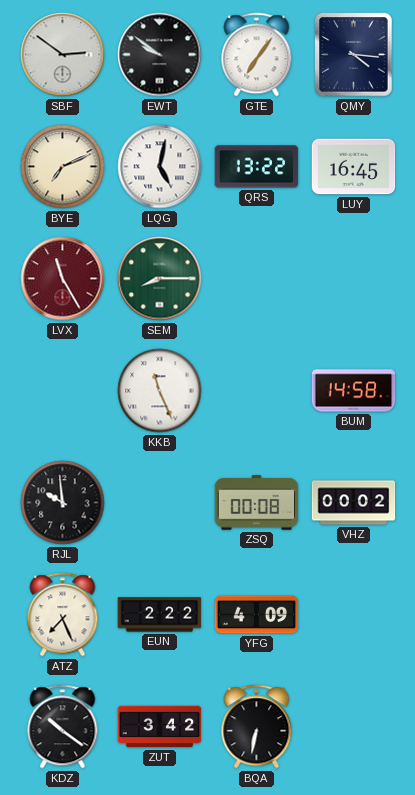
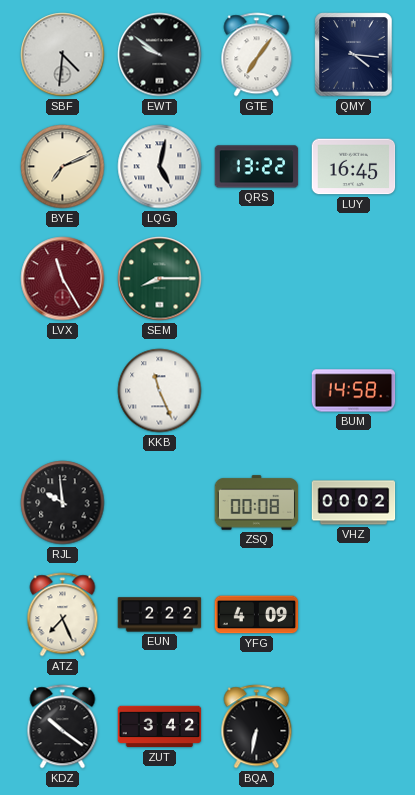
SBF: 2:51 -> 4:31
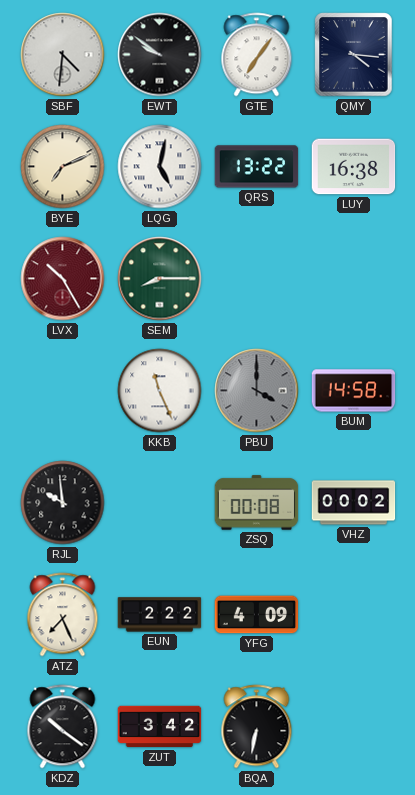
LUY: 16:45 -> 16:38
LVX: 11:25 -> 10:25
PBU: none -> 4:00
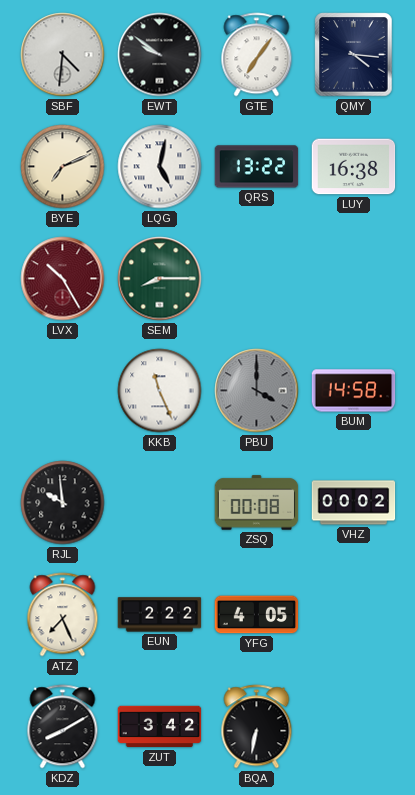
YFG: 4:09 -> 4:05
KDZ: 10:21 -> 8:10
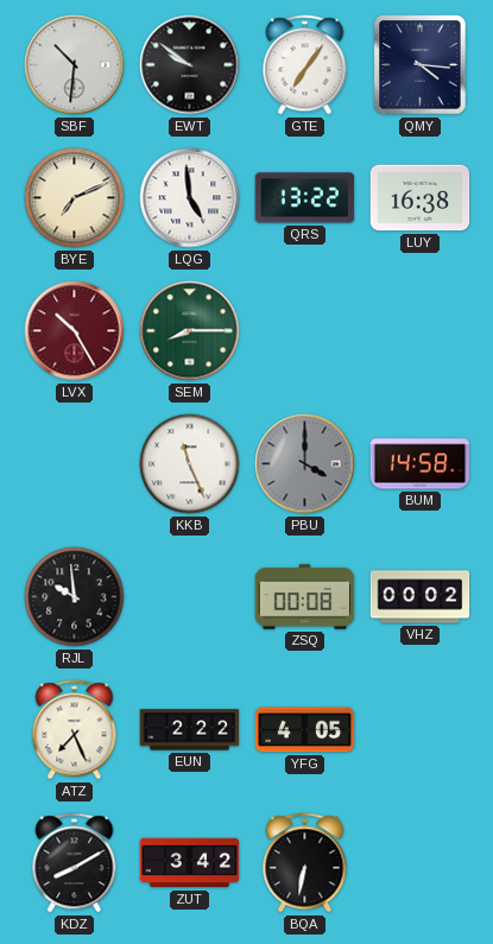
SBF: 4:31 -> 10:31
LQG: 5:02 -> 4:59
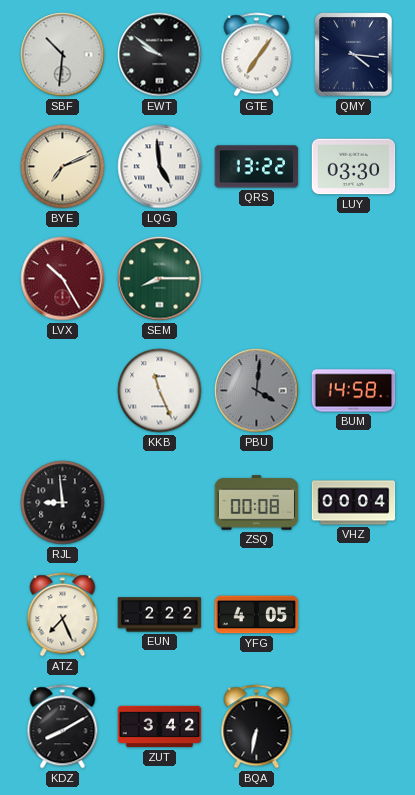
LUY: 16:38 -> 03:30
PBU: 4:00 -> 4:01
RJL: 9:59 -> 8:59
VHZ: 00:02 -> 00:04
